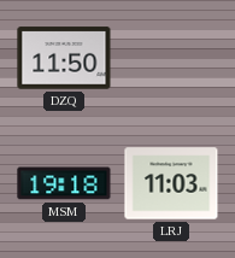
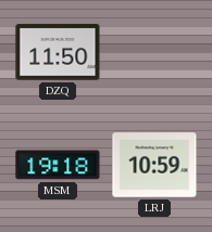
LRJ: 11:03 -> 10:59
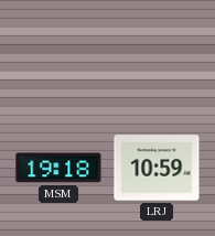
DZQ: 11:50 -> none
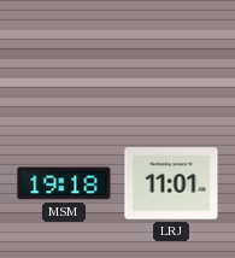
LRJ: 10:59 -> 11:01
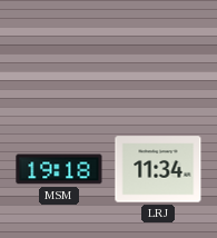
LRJ: 11:01 -> 11:34
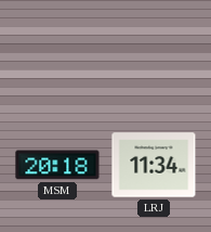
MSM: 19:18 -> 20:18
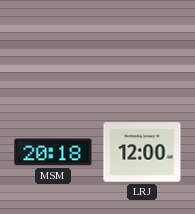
LRJ: 11:34 -> 12:00
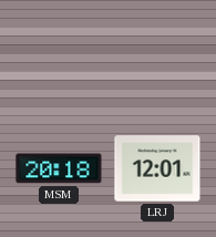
LRJ: 12:00 -> 12:01
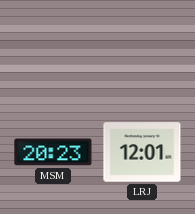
MSM: 20:18 -> 20:23
